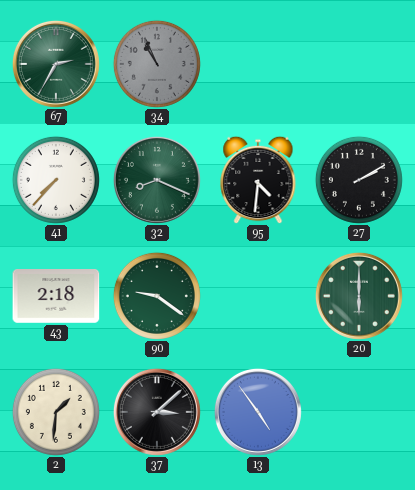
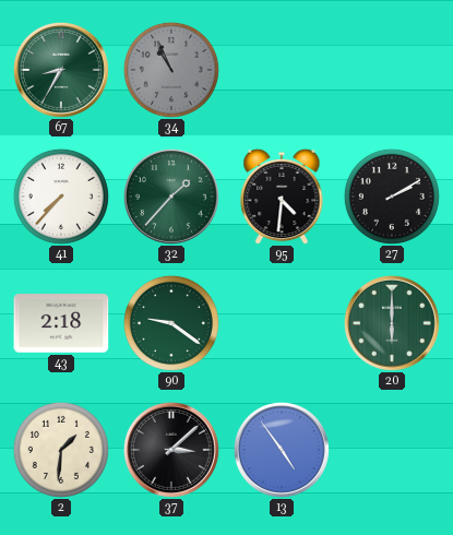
67: 2:35 -> 8:35
32: 8:19 -> 1:37
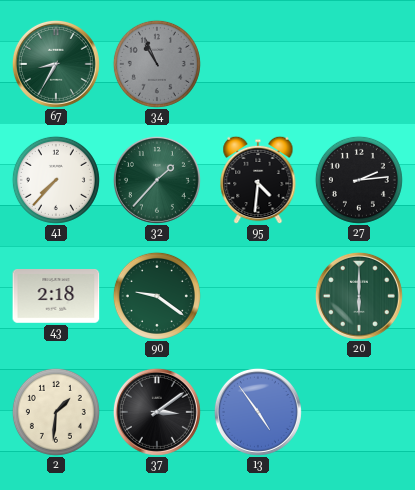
27: 2:10 -> 2:14
37: 3:08 -> 3:09
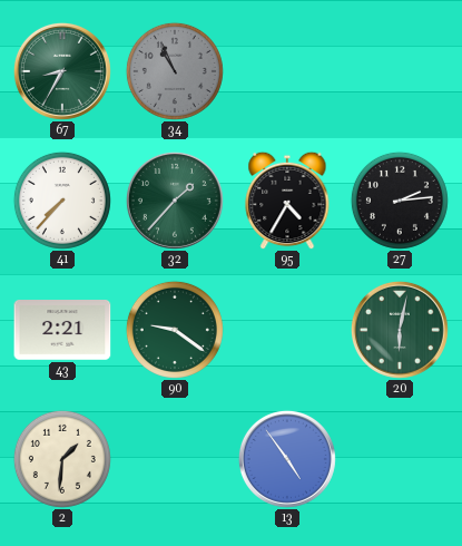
95: 4:31 -> 4:35
43: 2:18 -> 2:21
20: 6:00 -> 6:02
37: 3:09 -> none
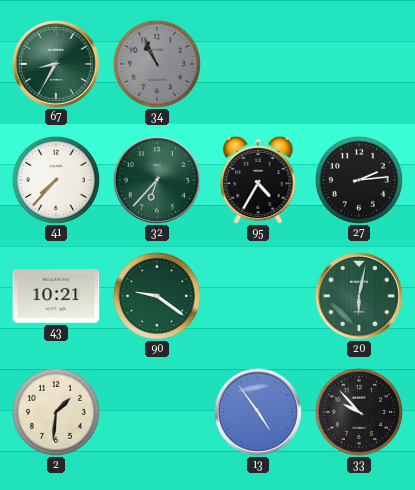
32: 1:37 -> 6:37
43: 2:21 -> 10:21
33: none -> 9:53
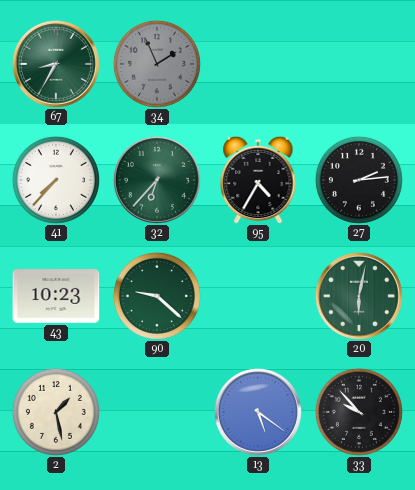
34: 10:56 -> 1:56
43: 10:21 -> 10:23
90: 9:21 -> 9:22
2: 1:31 -> 1:28
13: 4:54 -> 5:21
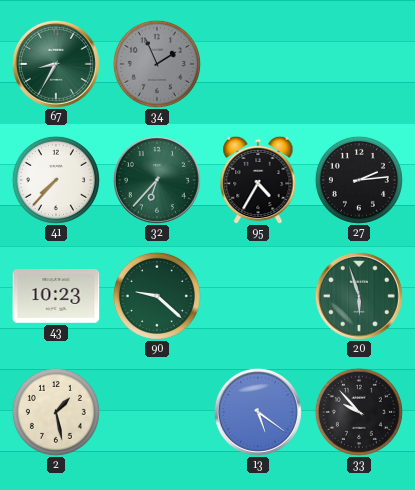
20: 6:02 -> 5:57
